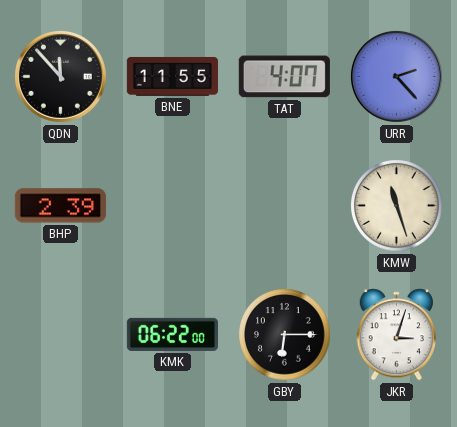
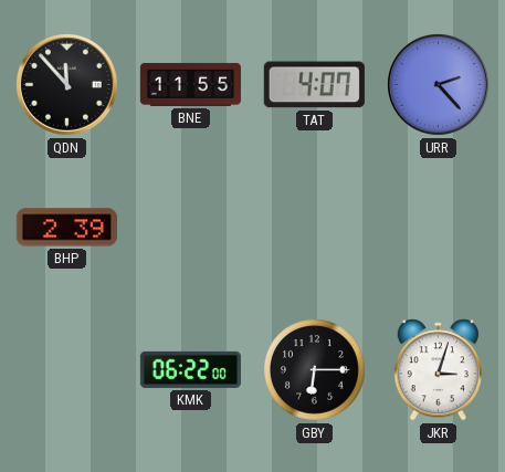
KMW: 11:27 -> none
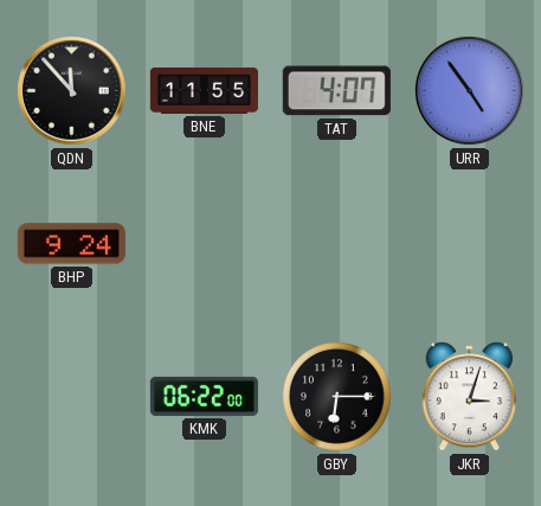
URR: 2:23 -> 4:54
BHP: 2:39 -> 9:24
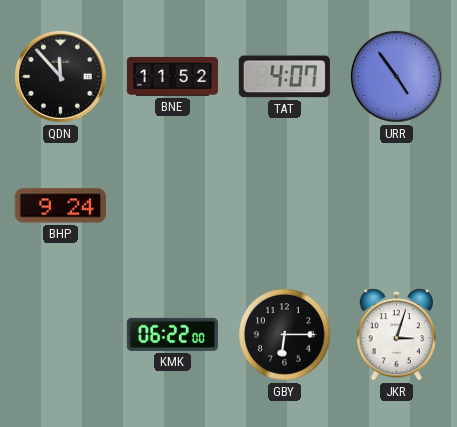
BNE: 11:55 -> 11:52
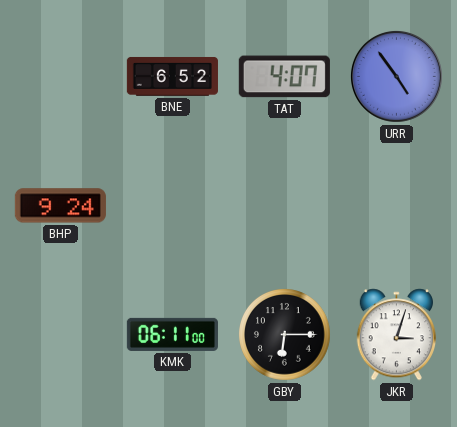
QDN: 11:53 -> none
BNE: 11:52 -> 6:52
KMK: 06:22 -> 06:11
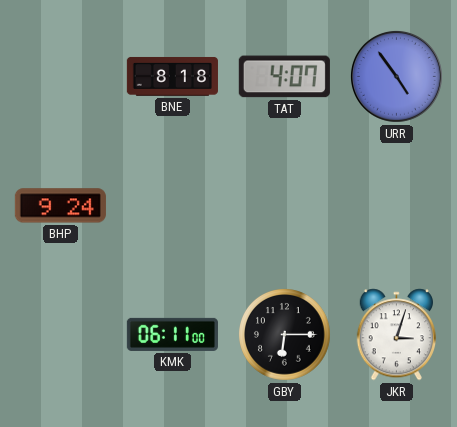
BNE: 6:52 -> 8:18
